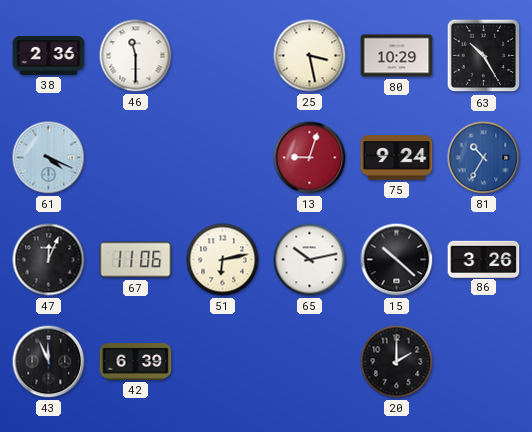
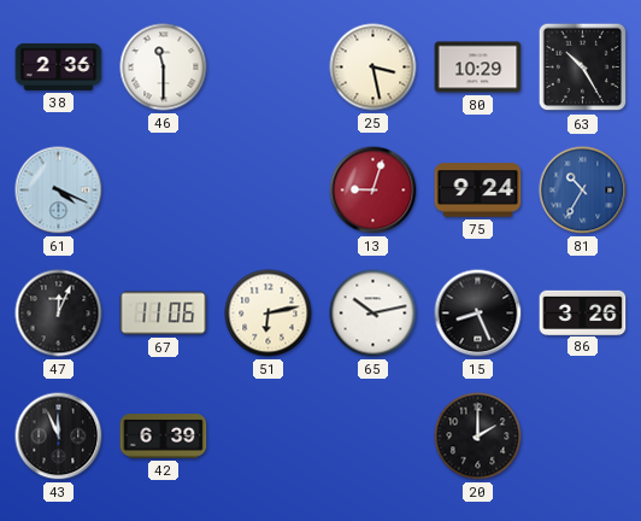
15: 10:22 -> 8:26
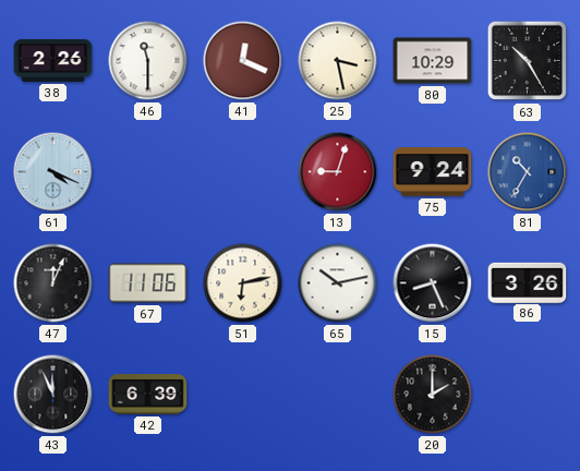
38: 2:36 -> 2:26
41: none -> 12:19
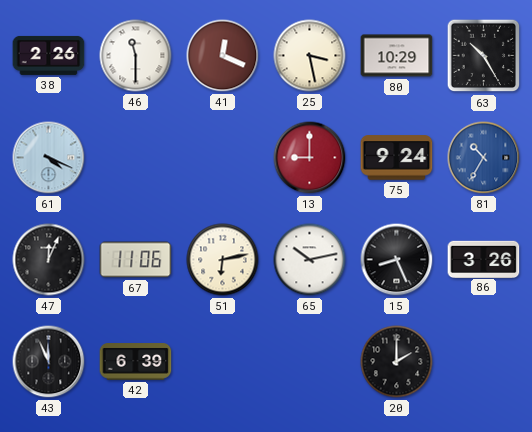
13: 9:03 -> 9:00
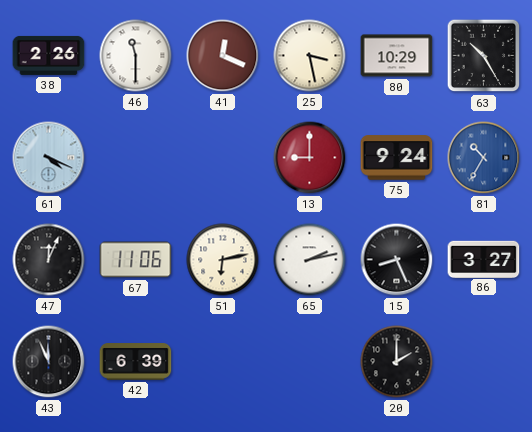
65: 10:13 -> 2:13
86: 3:26 -> 3:27
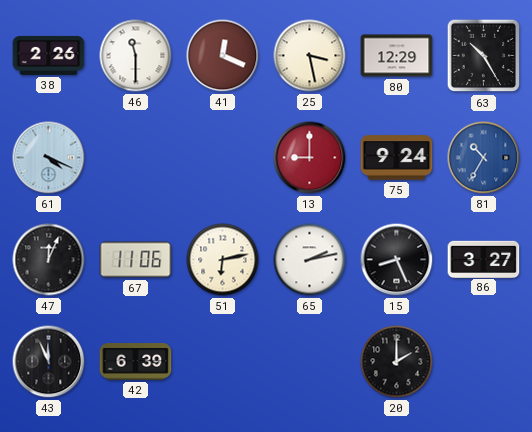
80: 10:29 -> 12:29
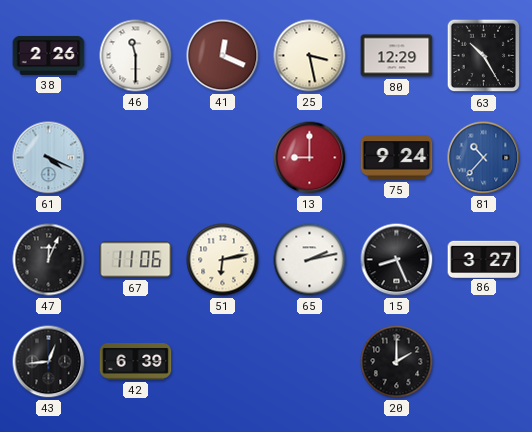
81: 10:35 -> 10:37
43: 11:56 -> 12:44
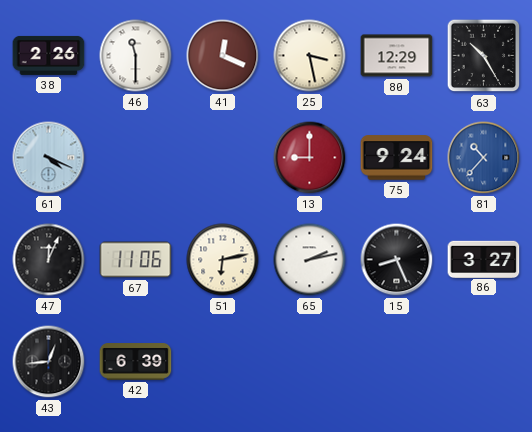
20: 2:00 -> none
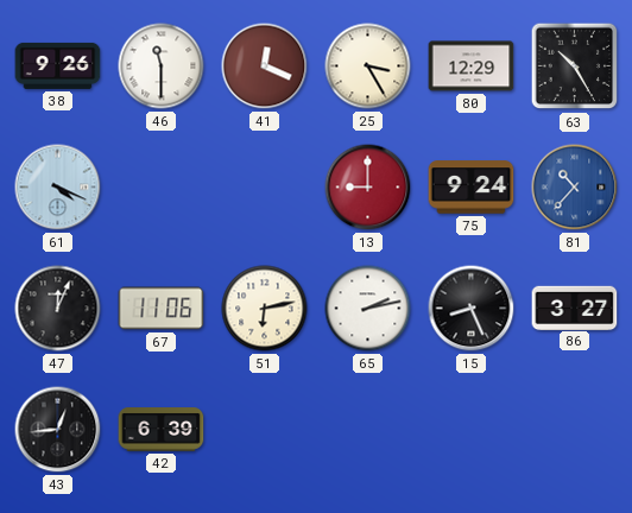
38: 2:26 -> 9:26
25: 3:28 -> 3:25
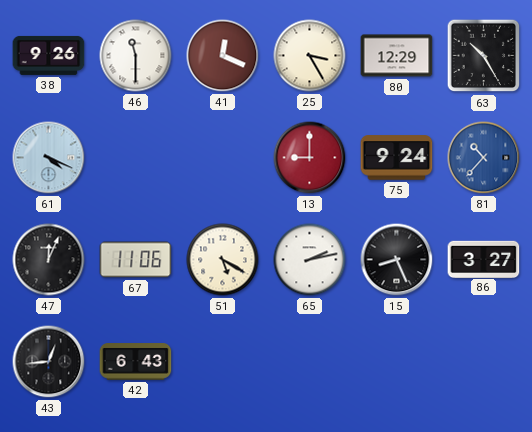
51: 6:13 -> 5:20
42: 6:39 -> 6:43
